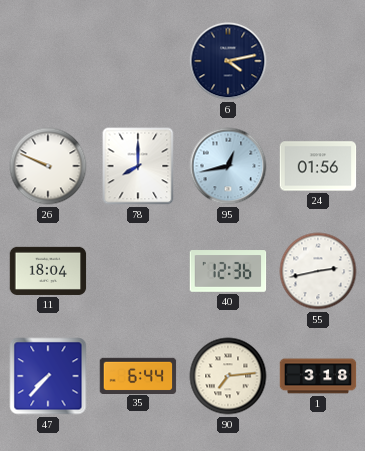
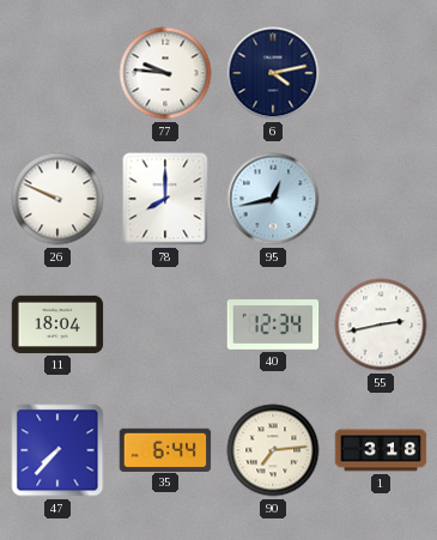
77: none -> 9:46
24: 01:56 -> none
40: 12:36 -> 12:34
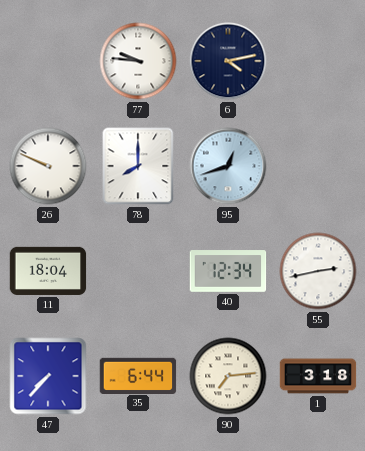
95: 12:43 -> 12:42
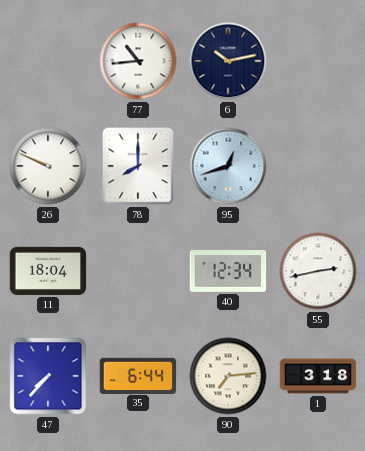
77: 9:46 -> 10:44
6: 4:13 -> 10:13
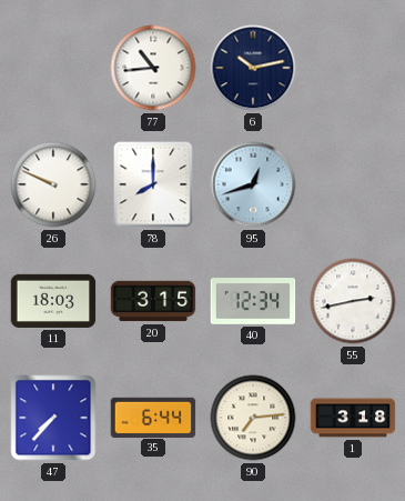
11: 18:04 -> 18:03
20: none -> 3:15
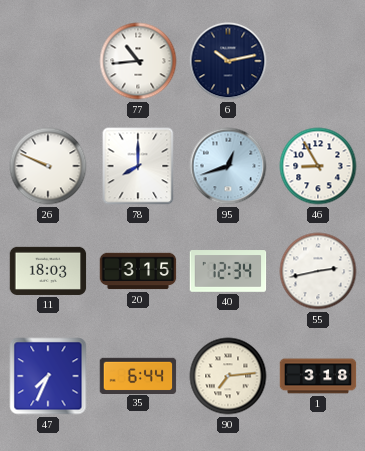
46: none -> 8:55
47: 7:37 -> 7:34
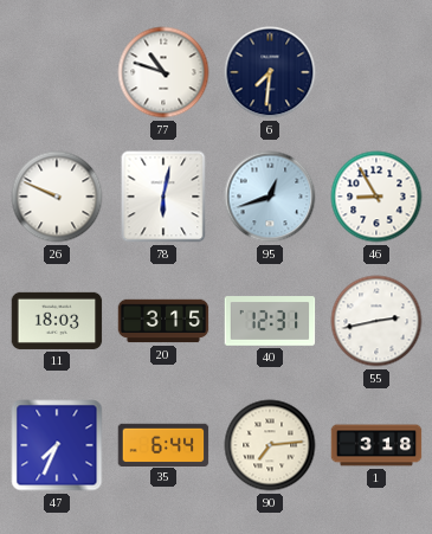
77: 10:44 -> 10:48
6: 10:13 -> 7:31
78: 8:00 -> 6:02
40: 12:34 -> 12:31
